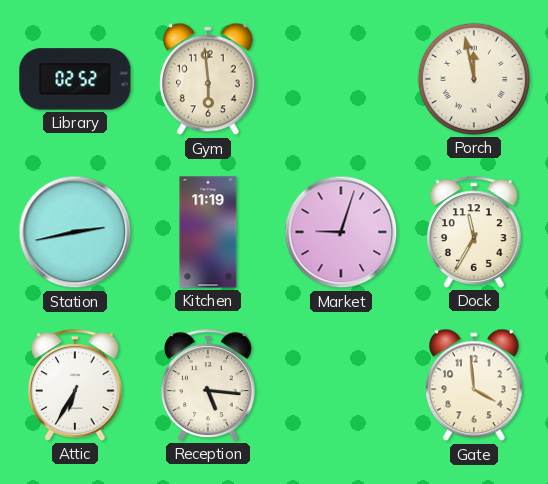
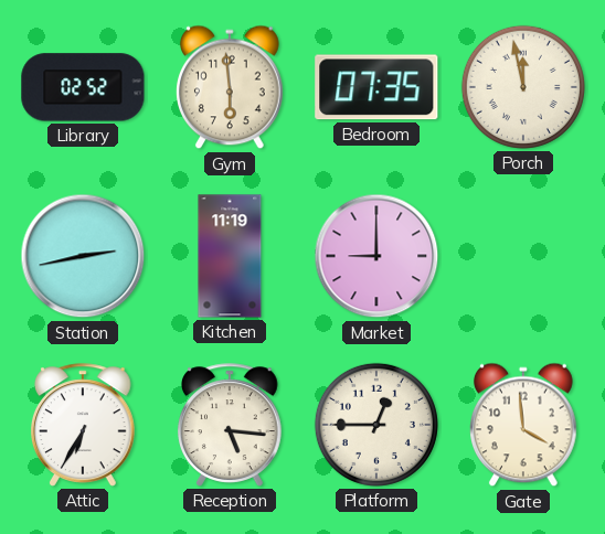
Bedroom: none -> 07:35
Market: 9:03 -> 9:00
Dock: 11:35 -> none
Platform: none -> 12:45
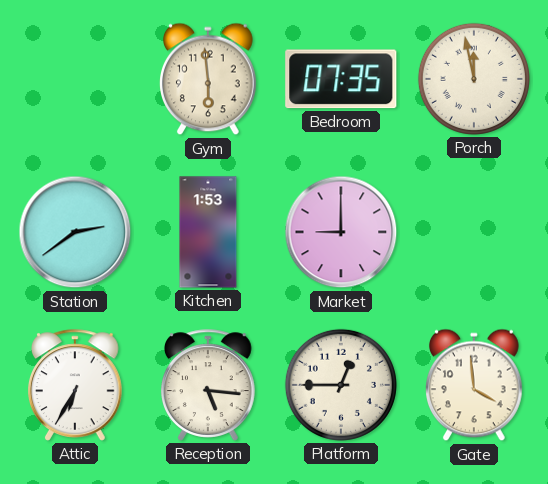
Library: 02:52 -> none
Station: 2:43 -> 2:39
Kitchen: 11:19 -> 1:53
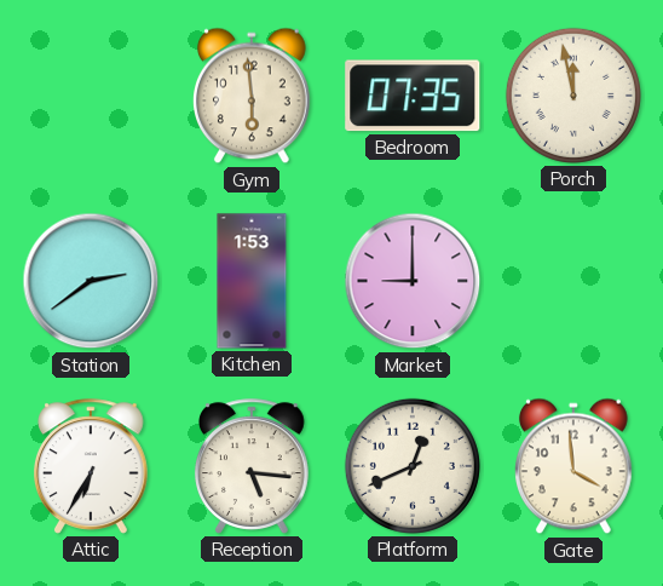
Platform: 12:45 -> 12:41
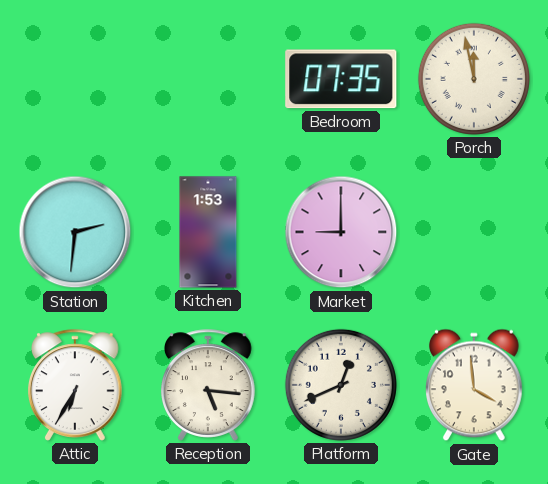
Gym: 5:59 -> none
Station: 2:39 -> 2:31
